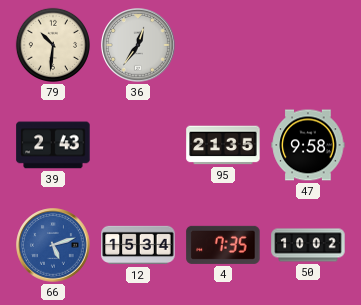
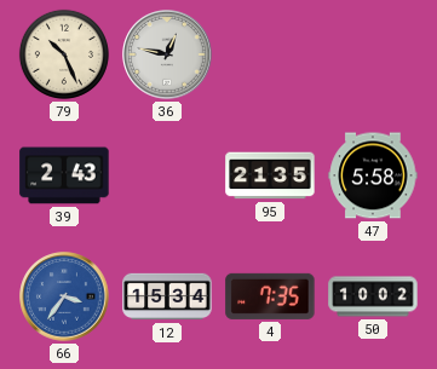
79: 10:31 -> 10:26
36: 12:36 -> 12:47
47: 9:58 -> 5:58
66: 5:12 -> 3:36
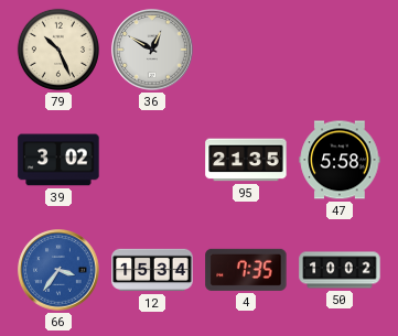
36: 12:47 -> 12:50
39: 2:43 -> 3:02
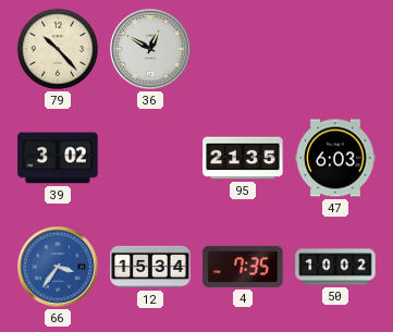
79: 10:26 -> 10:23
47: 5:58 -> 6:03
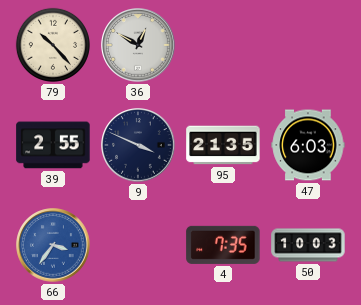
39: 3:02 -> 2:55
9: none -> 3:49
12: 15:34 -> none
50: 10:02 -> 10:03
